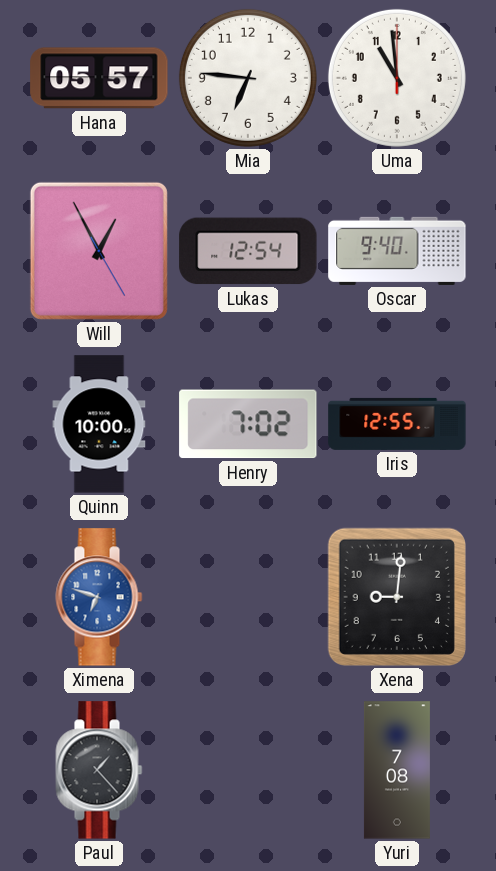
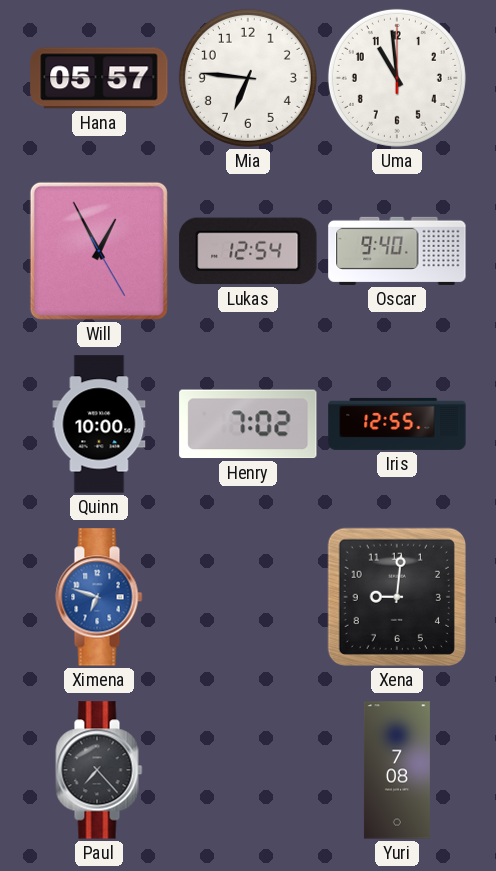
Paul: 1:23 -> 7:23
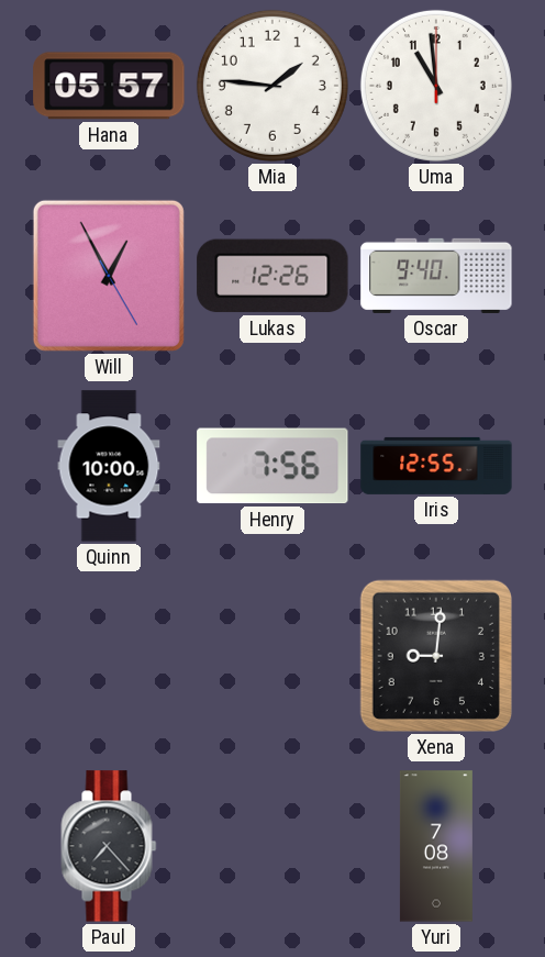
Mia: 6:46 -> 1:46
Lukas: 12:54 -> 12:26
Henry: 7:02 -> 7:56
Ximena: 6:48 -> none
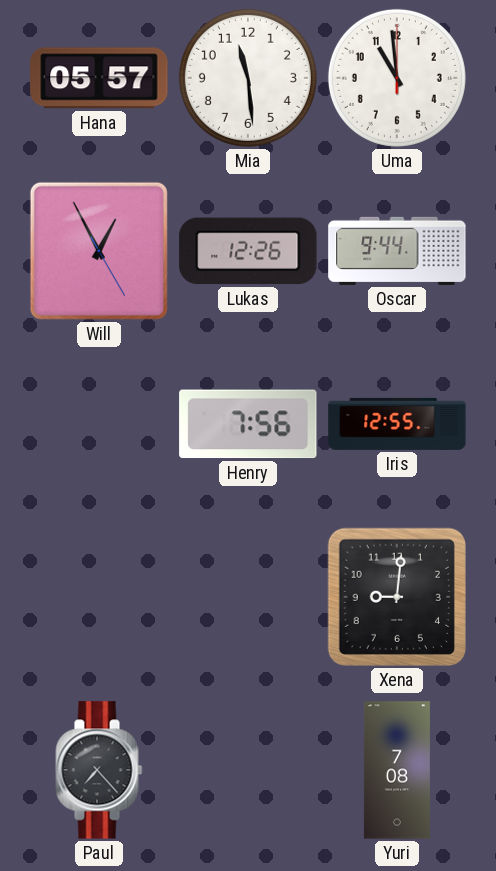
Mia: 1:46 -> 11:29
Oscar: 9:40 -> 9:44
Quinn: 10:00 -> none
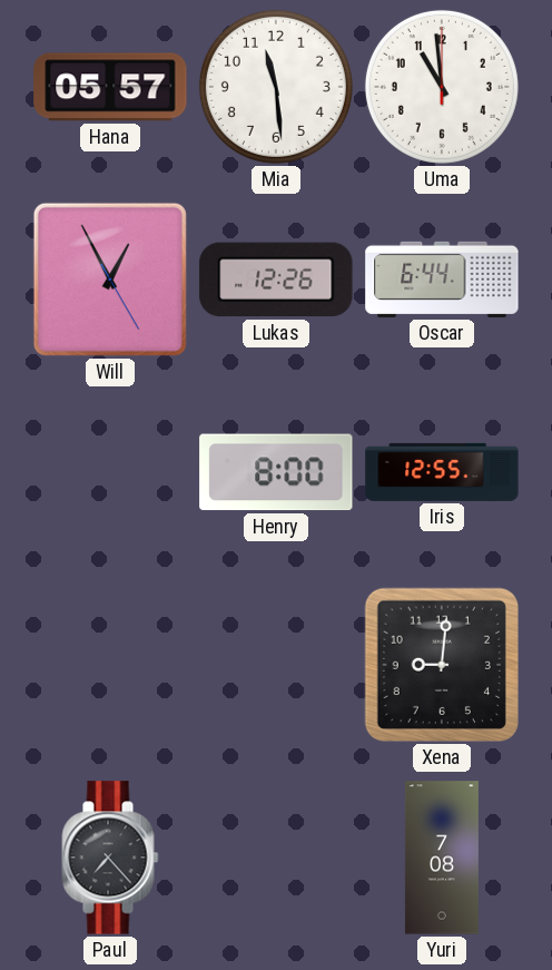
Oscar: 9:44 -> 6:44
Henry: 7:56 -> 8:00
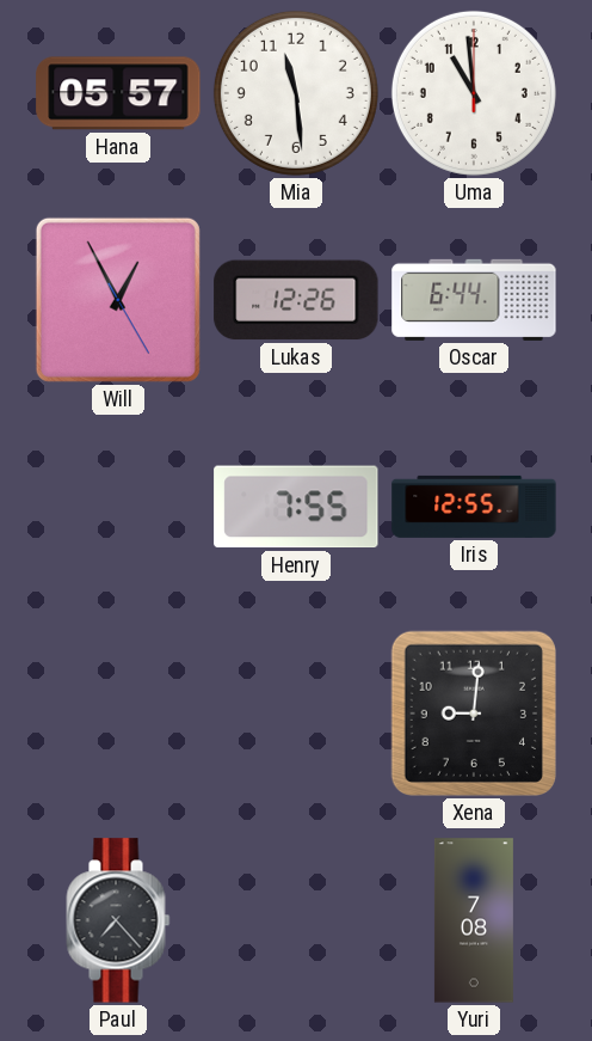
Henry: 8:00 -> 7:55
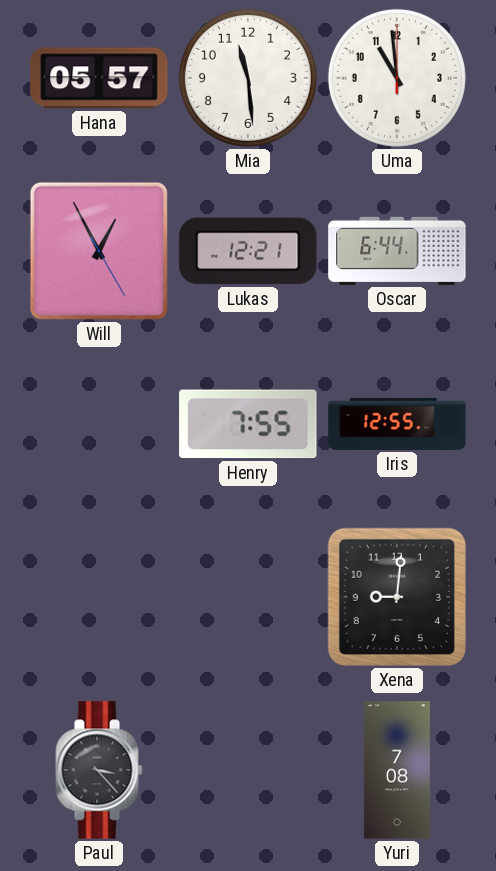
Lukas: 12:26 -> 12:21
Paul: 7:23 -> 3:23
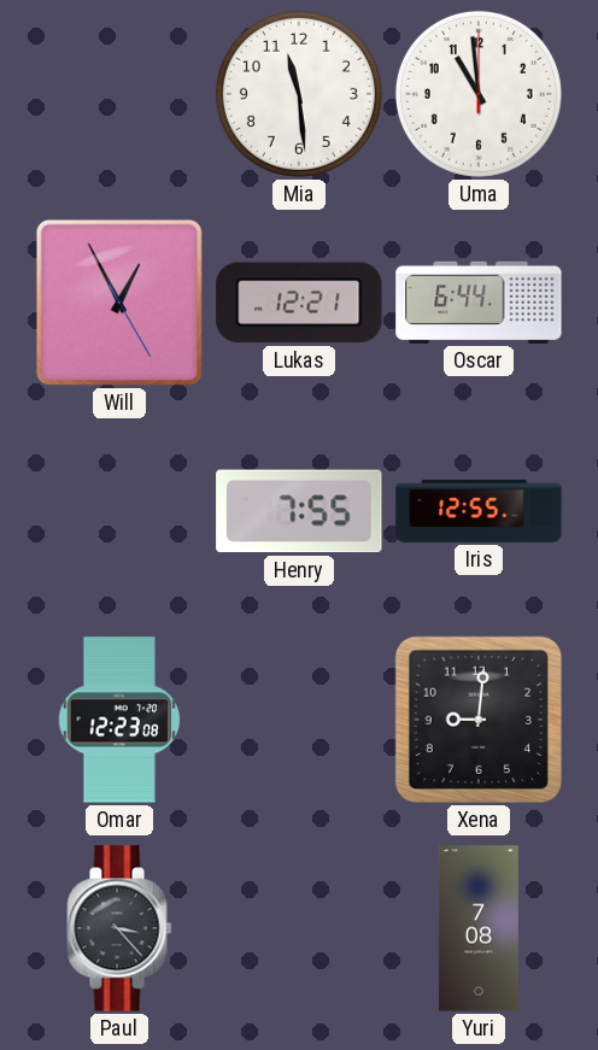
Hana: 05:57 -> none
Omar: none -> 12:23
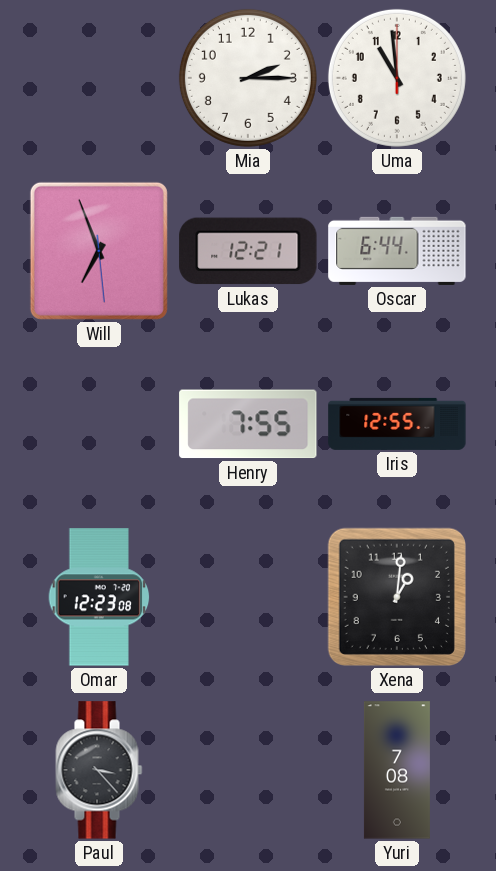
Mia: 11:29 -> 2:15
Will: 12:55 -> 6:56
Xena: 9:01 -> 1:01
